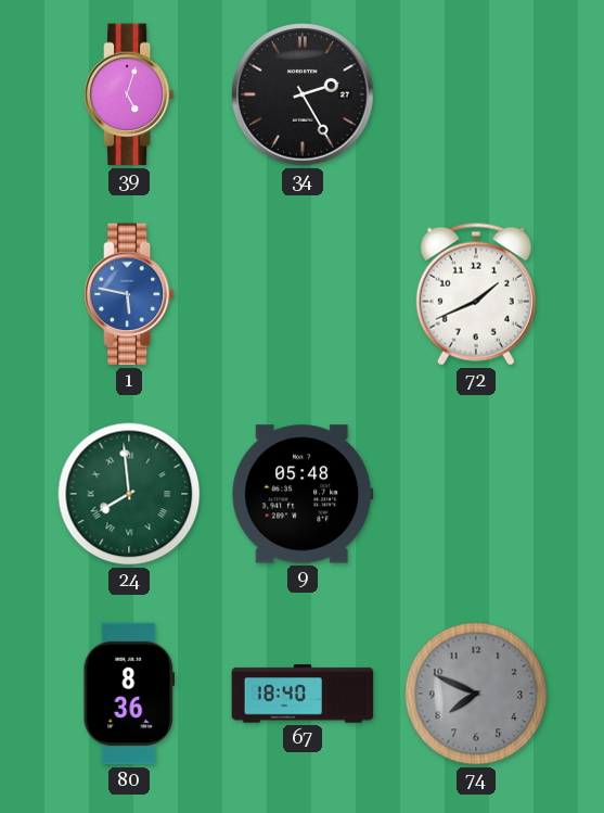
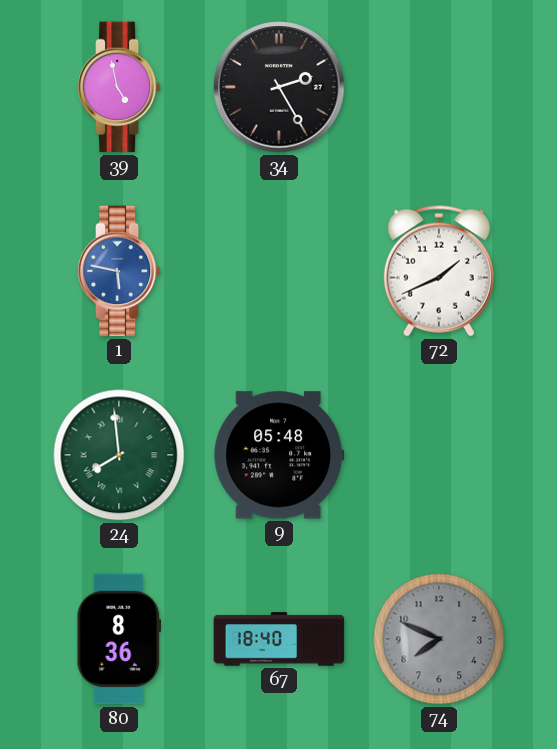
39: 5:03 -> 4:58
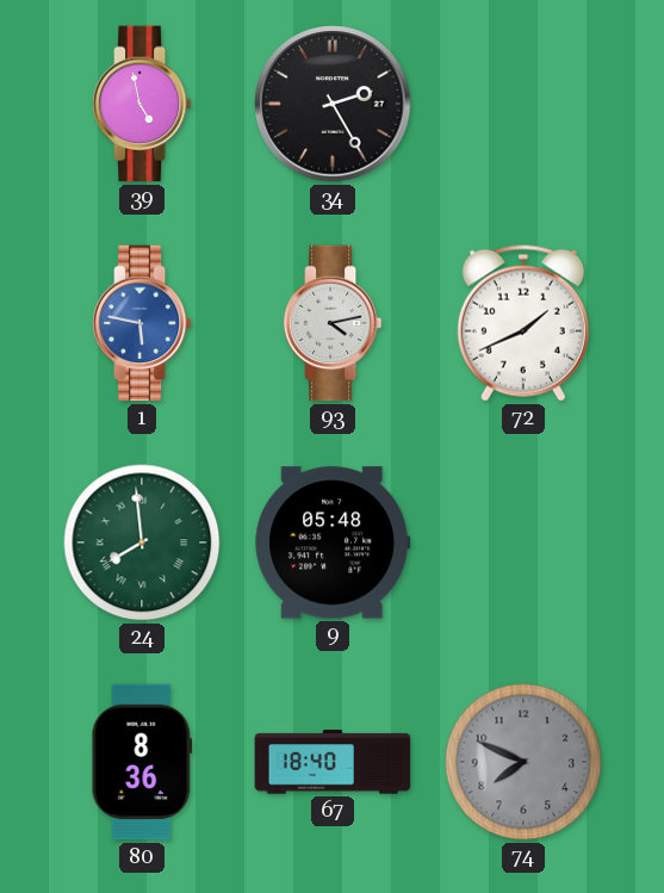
93: none -> 4:13
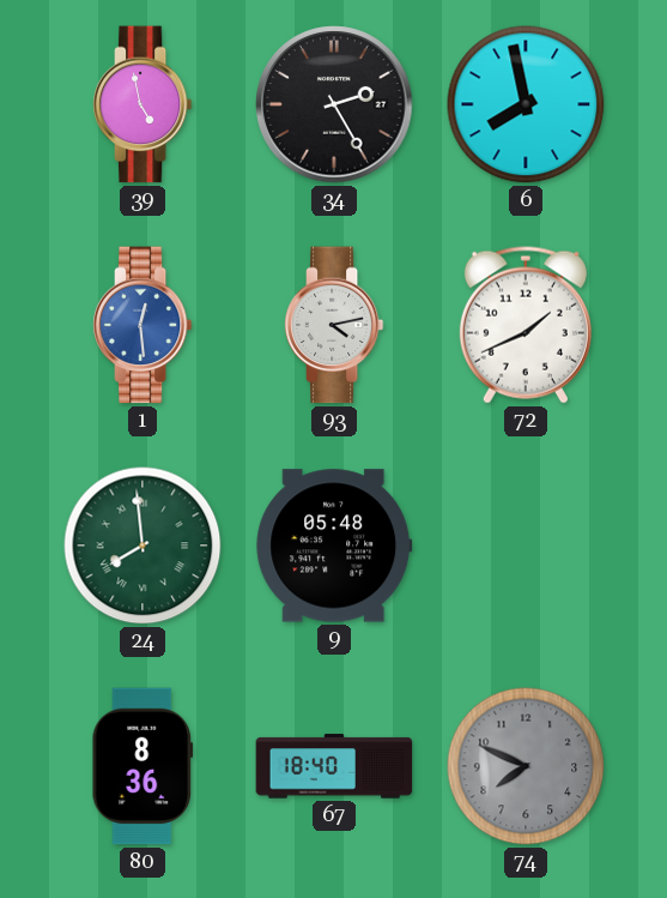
6: none -> 7:58
1: 5:47 -> 12:29
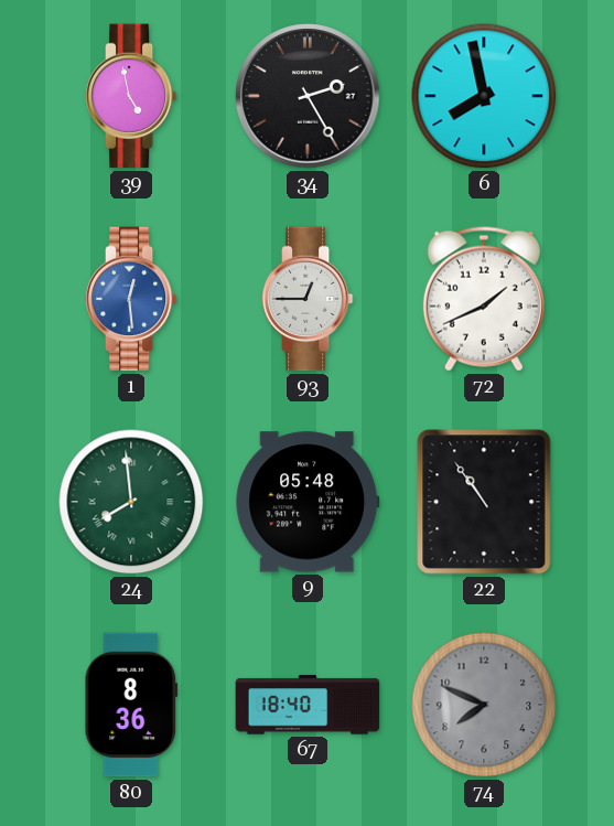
93: 4:13 -> 12:45
22: none -> 10:54
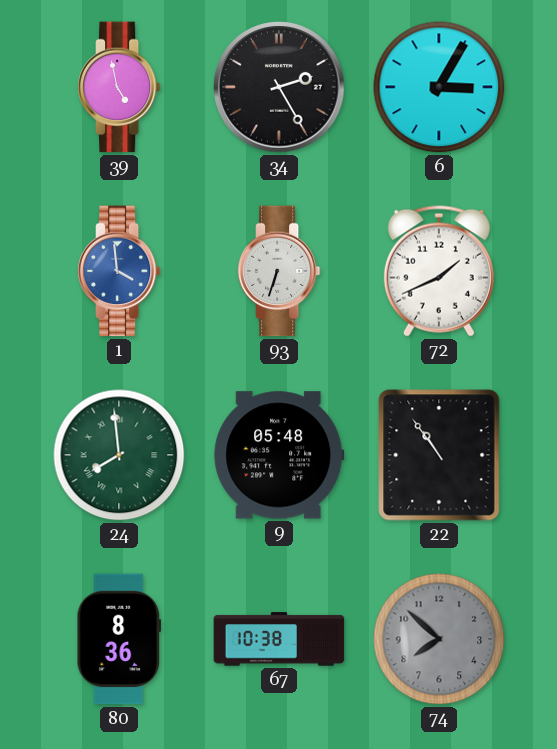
6: 7:58 -> 3:05
1: 12:29 -> 3:59
93: 12:45 -> 6:33
67: 18:40 -> 10:38
74: 7:49 -> 7:52
